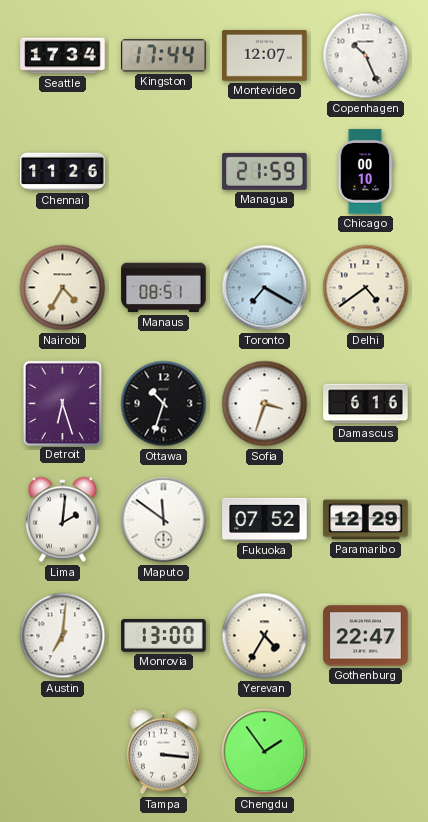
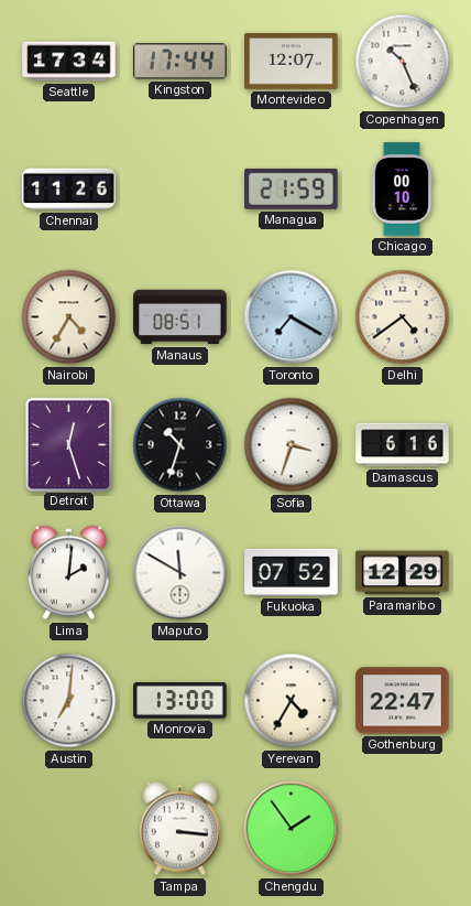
Detroit: 6:27 -> 12:27
Maputo: 11:51 -> 11:50
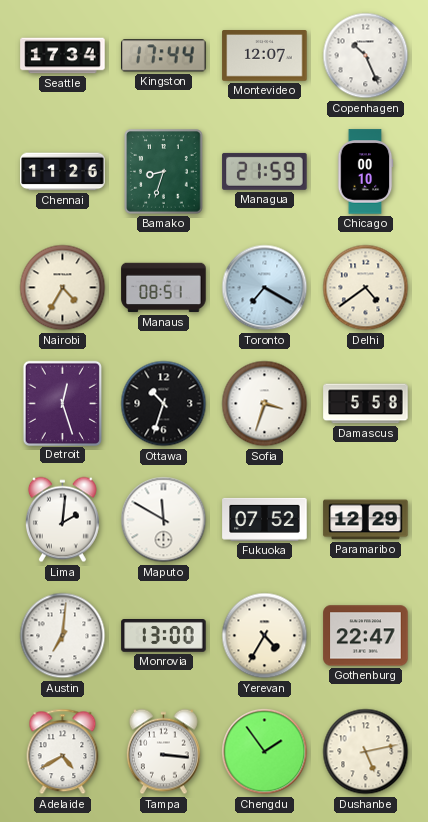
Bamako: none -> 8:33
Damascus: 6:16 -> 5:58
Adelaide: none -> 4:40
Dushanbe: none -> 5:13
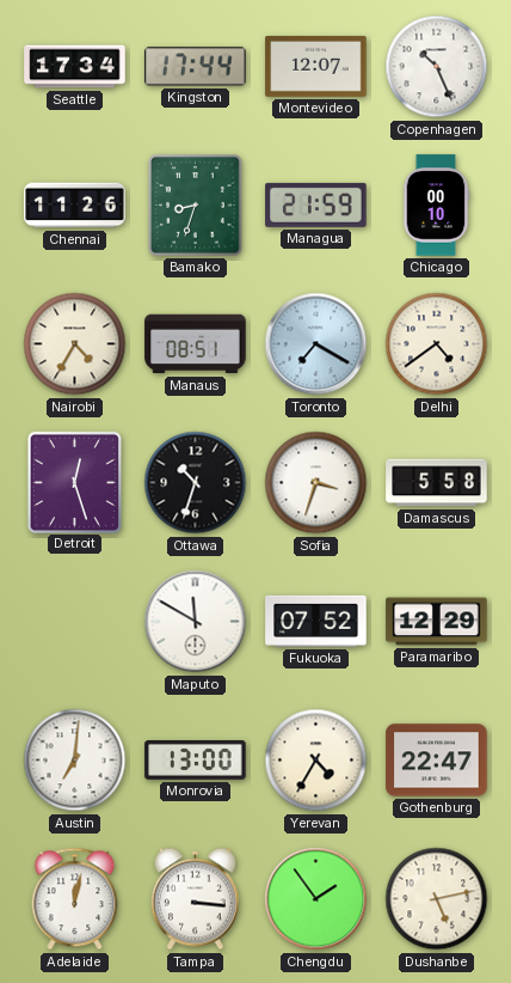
Lima: 2:01 -> none
Adelaide: 4:40 -> 12:02
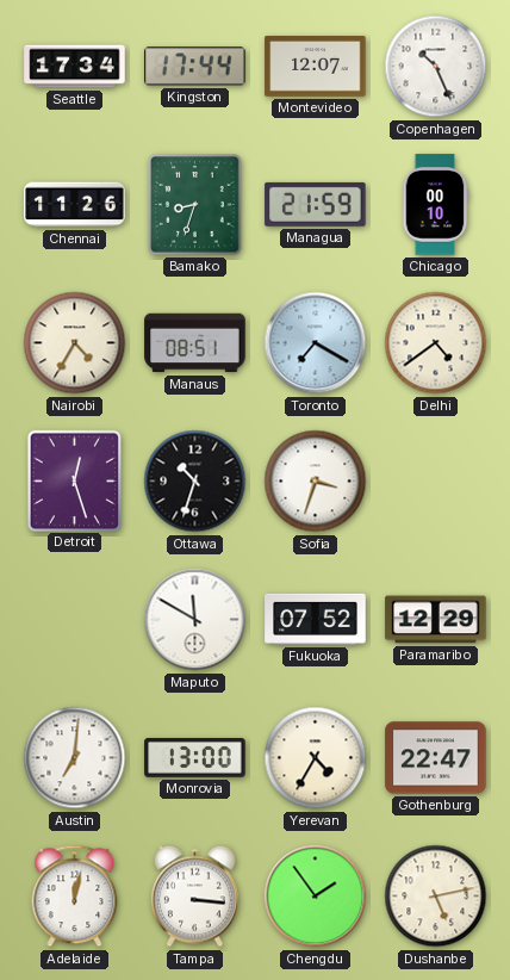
Damascus: 5:58 -> none
